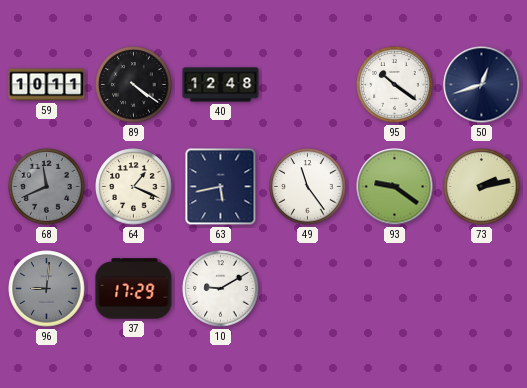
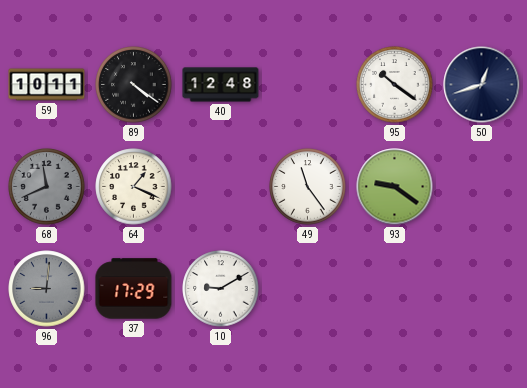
63: 5:43 -> none
73: 2:13 -> none
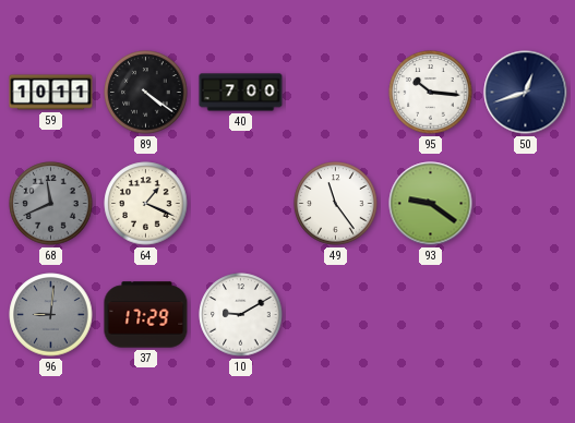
40: 12:48 -> 7:00
95: 10:21 -> 10:16
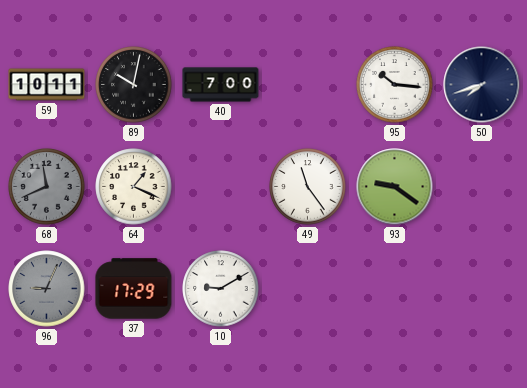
89: 4:21 -> 10:02
50: 12:42 -> 7:42
96: 9:01 -> 9:04
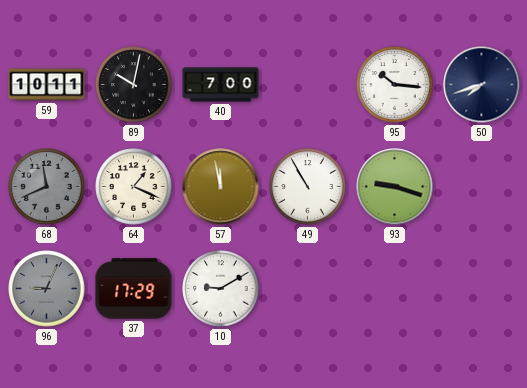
57: none -> 11:58
49: 11:24 -> 10:55
93: 9:21 -> 9:18
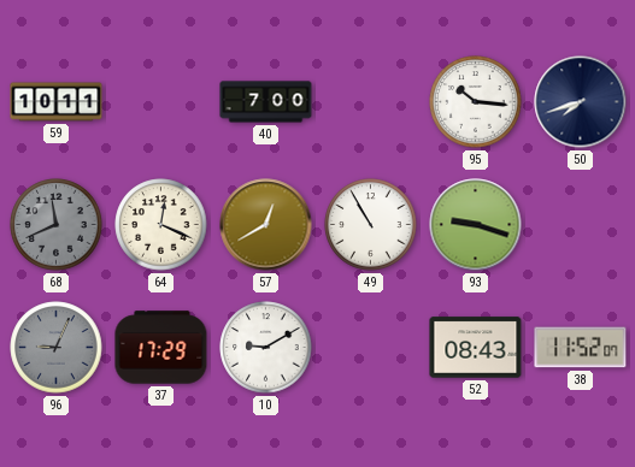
89: 10:02 -> none
64: 1:19 -> 12:19
57: 11:58 -> 12:40
52: none -> 08:43
38: none -> 11:52
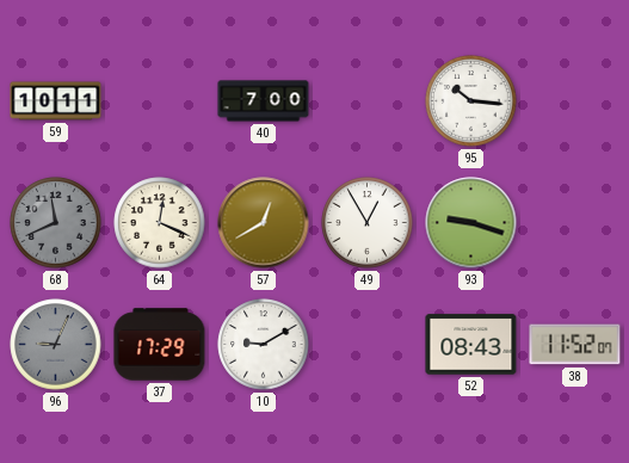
50: 7:42 -> none
49: 10:55 -> 12:55
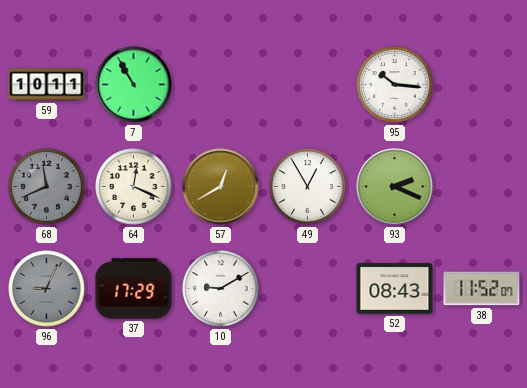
7: none -> 10:55
40: 7:00 -> none
93: 9:18 -> 2:19
